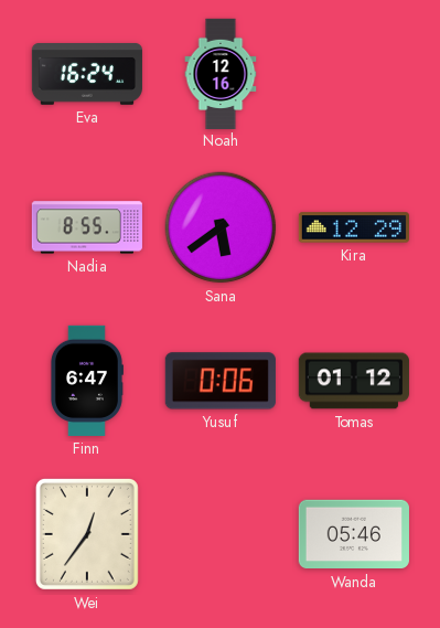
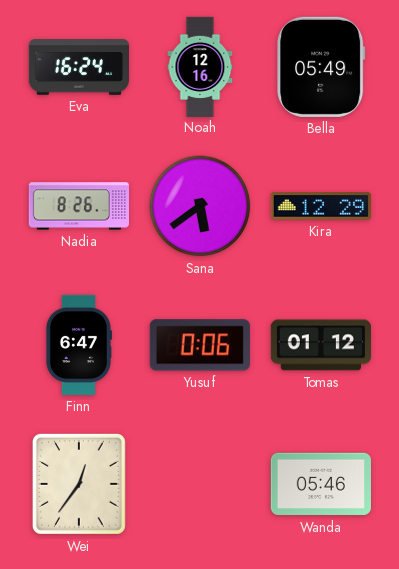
Bella: none -> 05:49
Nadia: 8:55 -> 8:26
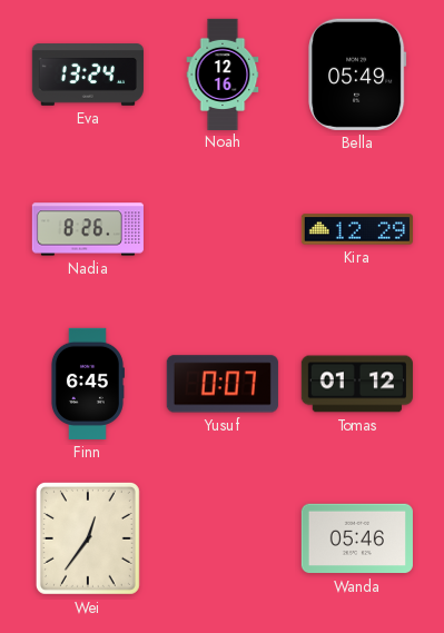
Eva: 16:24 -> 13:24
Sana: 5:39 -> none
Finn: 6:47 -> 6:45
Yusuf: 0:06 -> 0:07
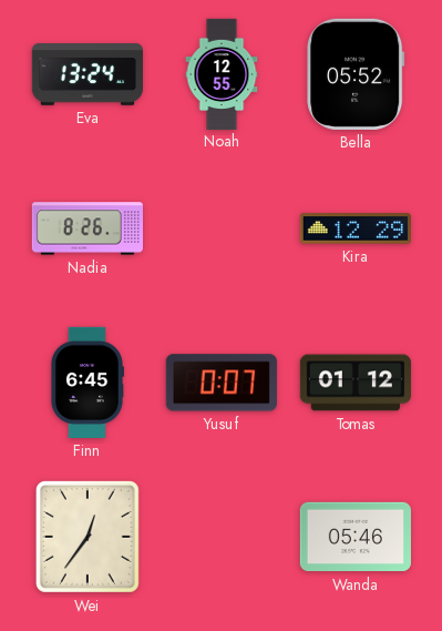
Noah: 12:16 -> 12:55
Bella: 05:49 -> 05:52
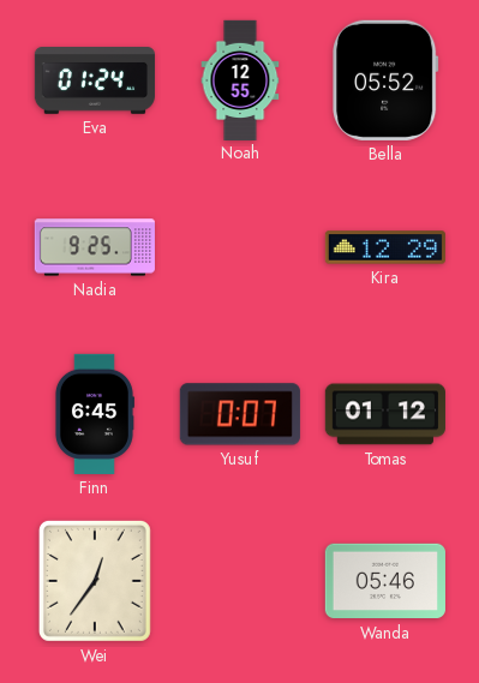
Eva: 13:24 -> 01:24
Nadia: 8:26 -> 9:25
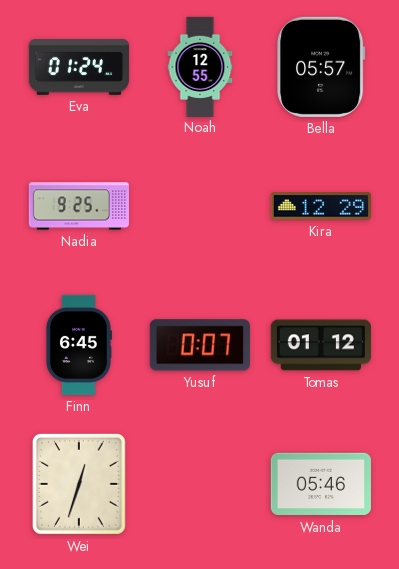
Bella: 05:52 -> 05:57
Wei: 12:36 -> 12:33
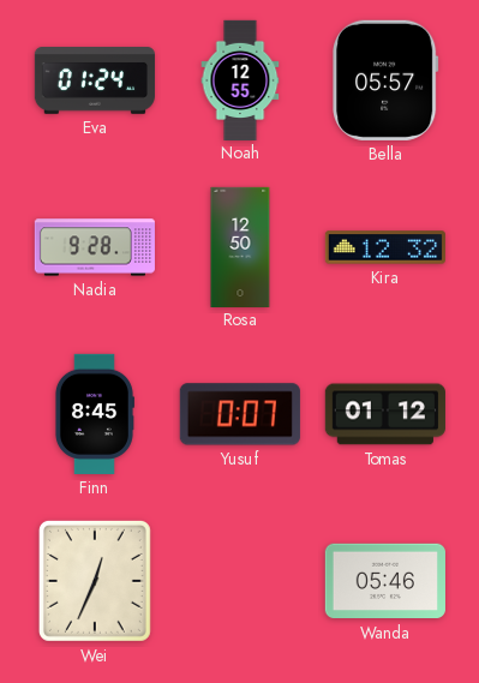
Nadia: 9:25 -> 9:28
Rosa: none -> 12:50
Kira: 12:29 -> 12:32
Finn: 6:45 -> 8:45
Wei: 12:33 -> 12:34
